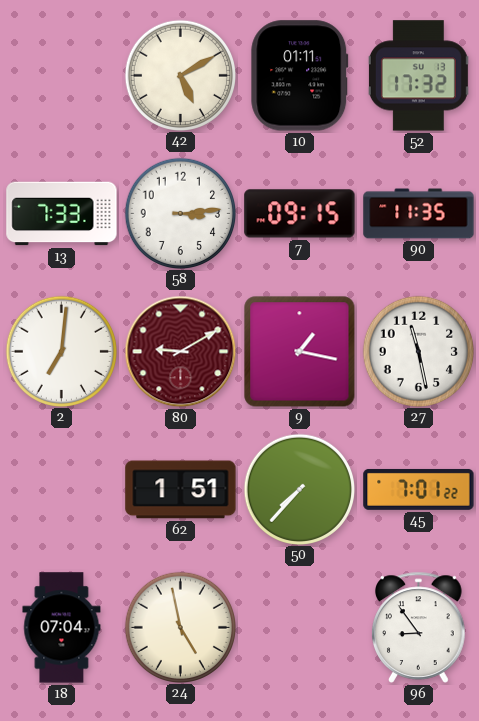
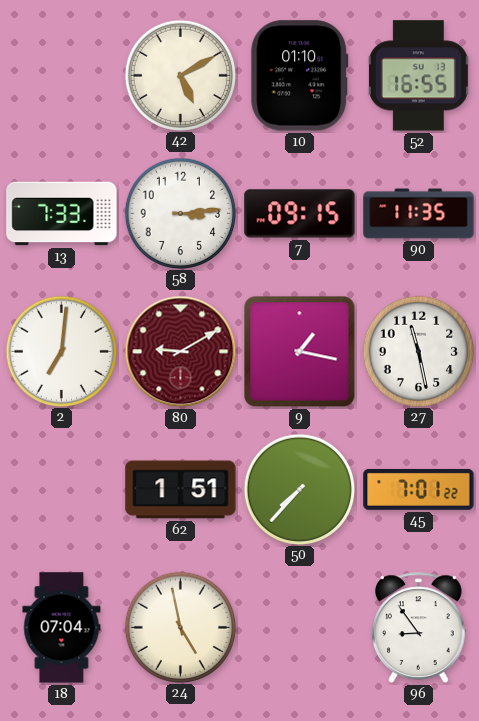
10: 01:11 -> 01:10
52: 17:32 -> 16:55
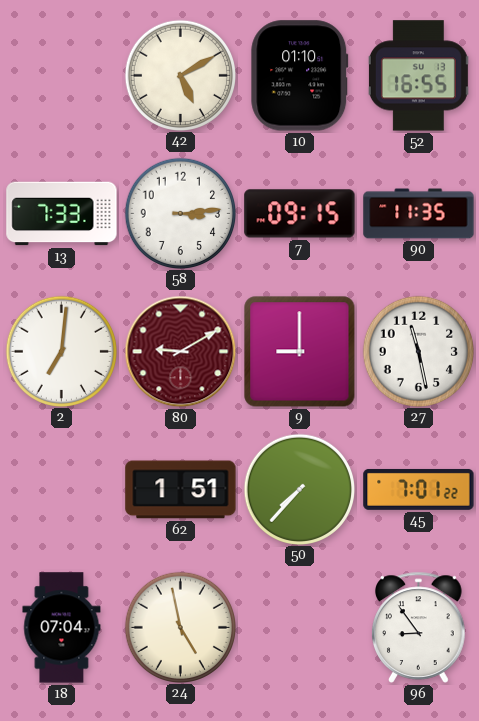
9: 1:17 -> 9:00
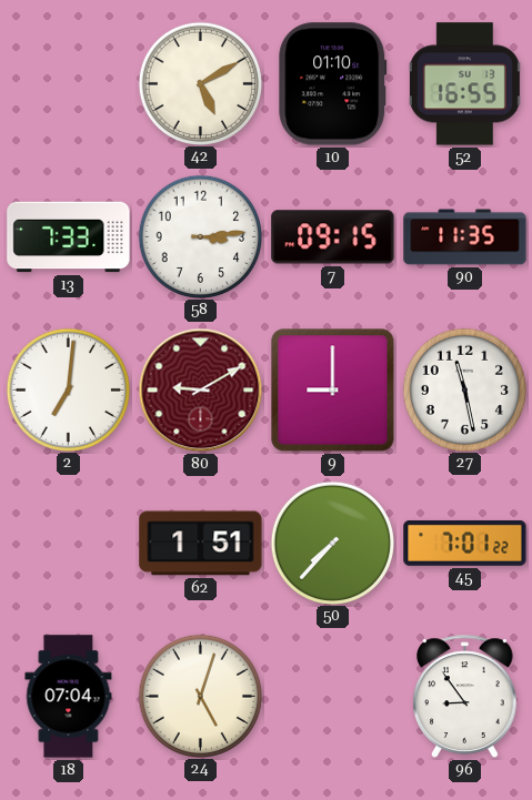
24: 4:58 -> 5:03
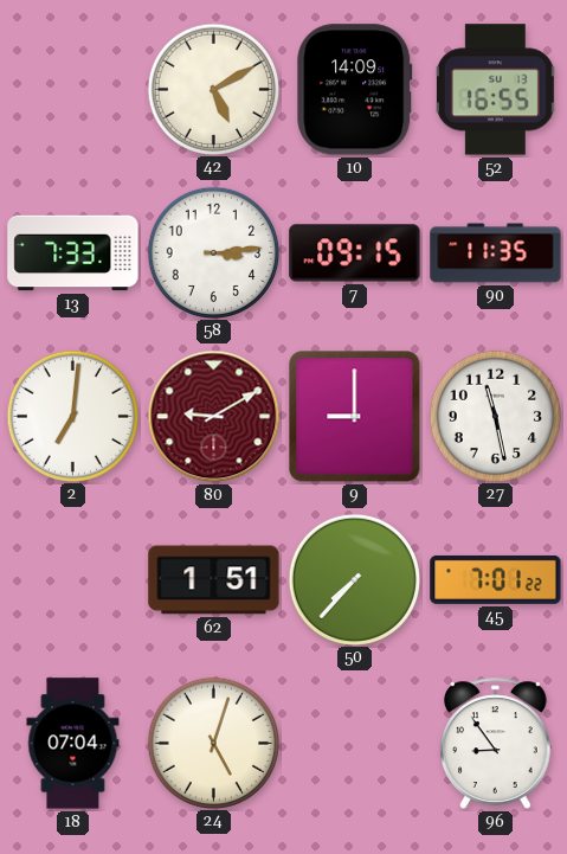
10: 01:10 -> 14:09
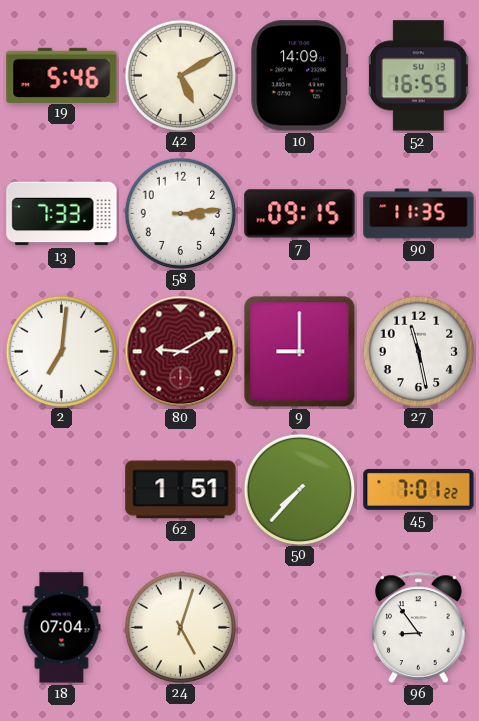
19: none -> 5:46
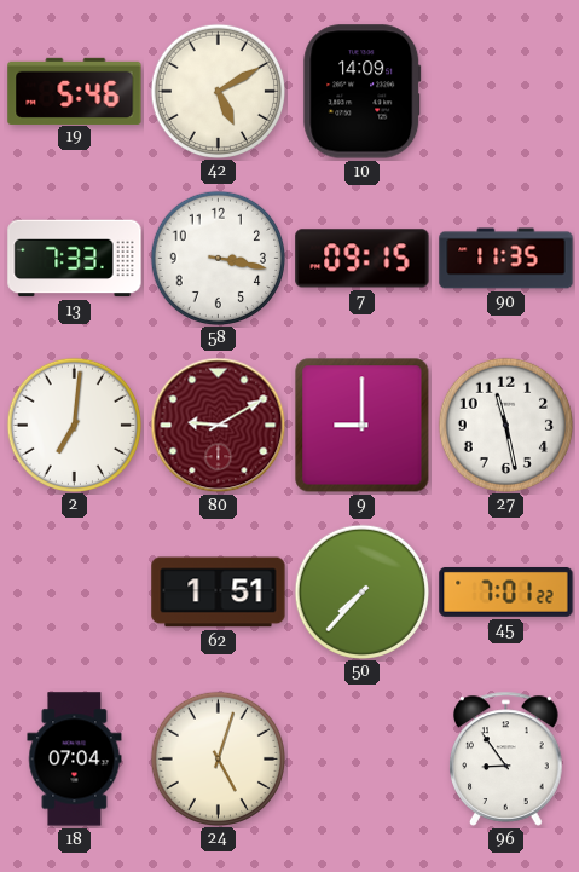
52: 16:55 -> none
58: 3:14 -> 3:17
